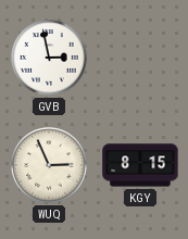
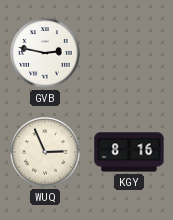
GVB: 2:58 -> 2:47
KGY: 8:15 -> 8:16
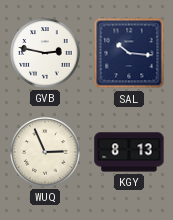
SAL: none -> 10:16
KGY: 8:16 -> 8:13
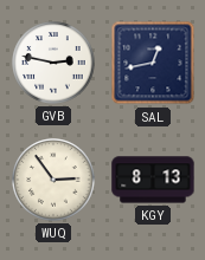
SAL: 10:16 -> 12:43
WUQ: 2:56 -> 2:54
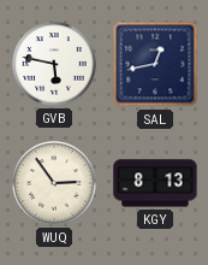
GVB: 2:47 -> 5:47
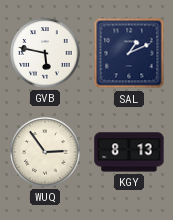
SAL: 12:43 -> 1:11
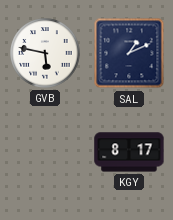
WUQ: 2:54 -> none
KGY: 8:13 -> 8:17
